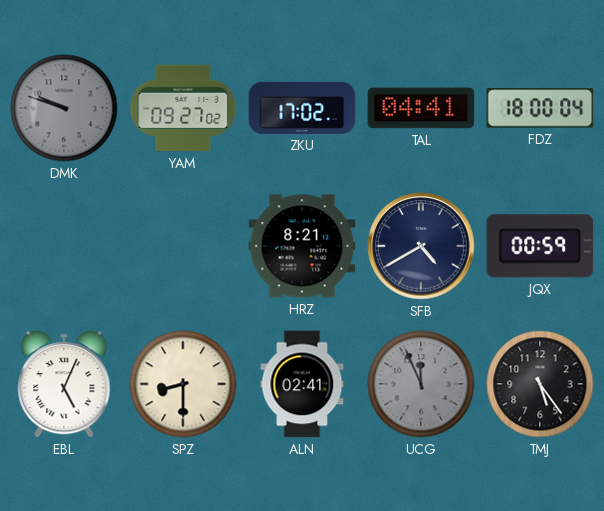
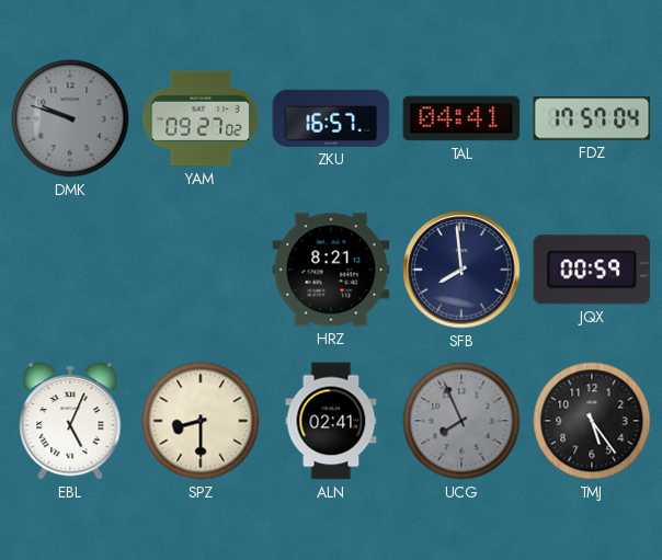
ZKU: 17:02 -> 16:57
FDZ: 18:00 -> 17:57
SFB: 4:40 -> 7:59
UCG: 11:56 -> 7:56
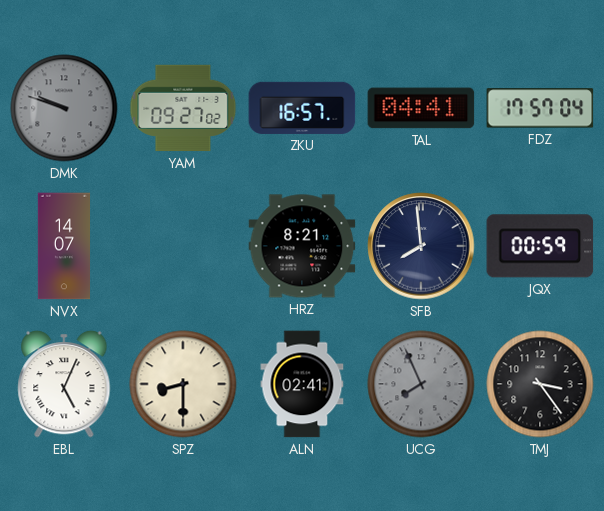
NVX: none -> 14:07
TMJ: 5:24 -> 3:24
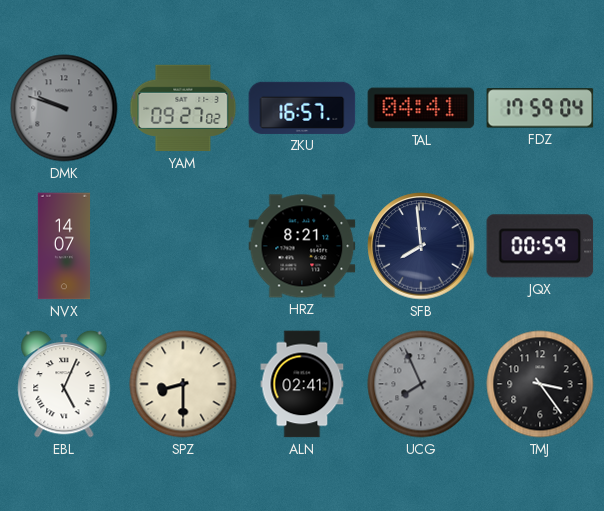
FDZ: 17:57 -> 17:59
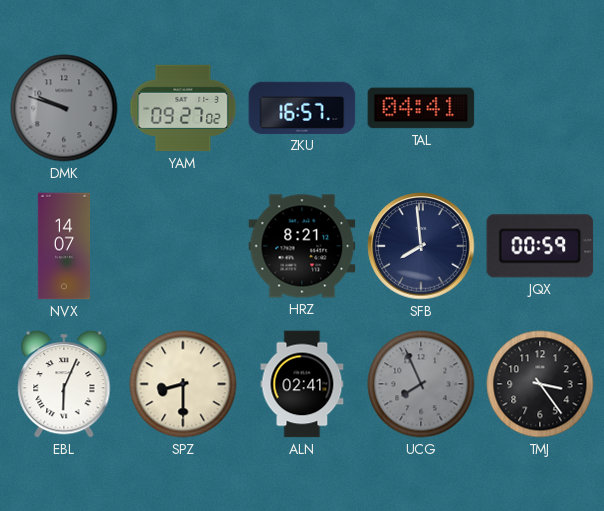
FDZ: 17:59 -> none
EBL: 5:04 -> 6:04
